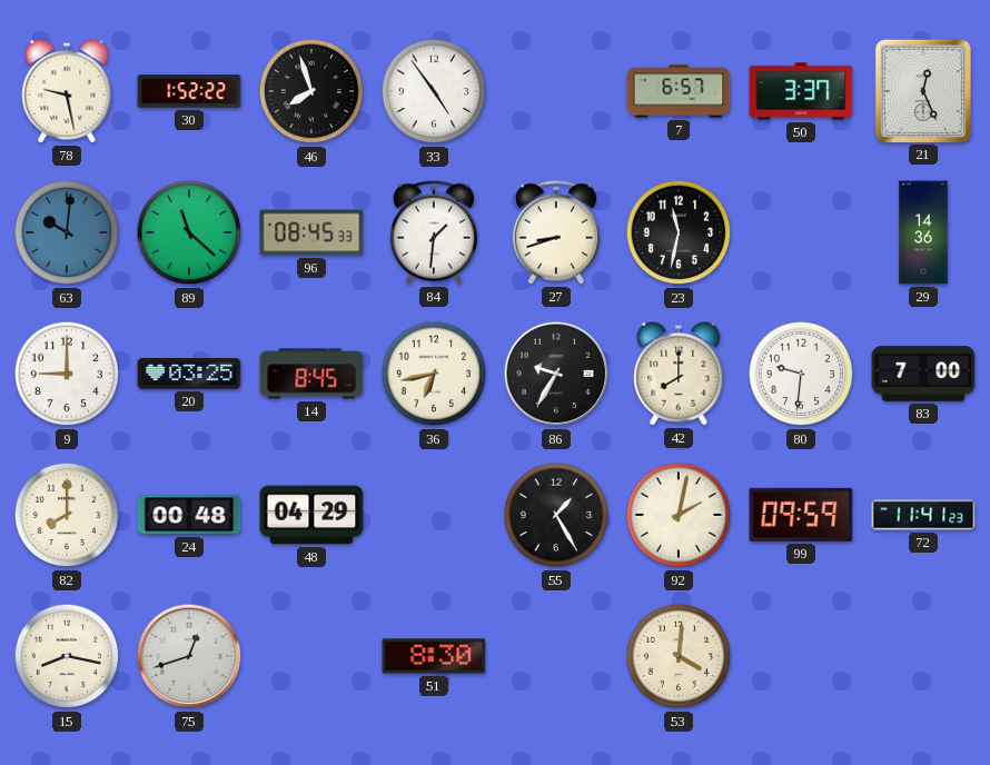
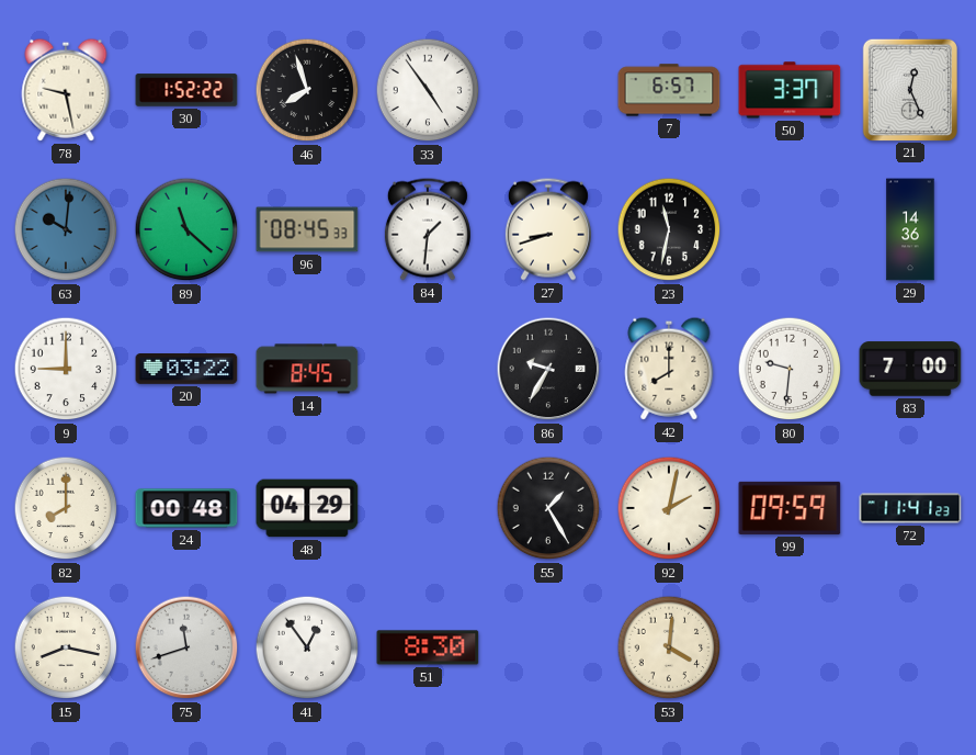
20: 03:25 -> 03:22
36: 6:43 -> none
75: 12:42 -> 11:42
41: none -> 12:54
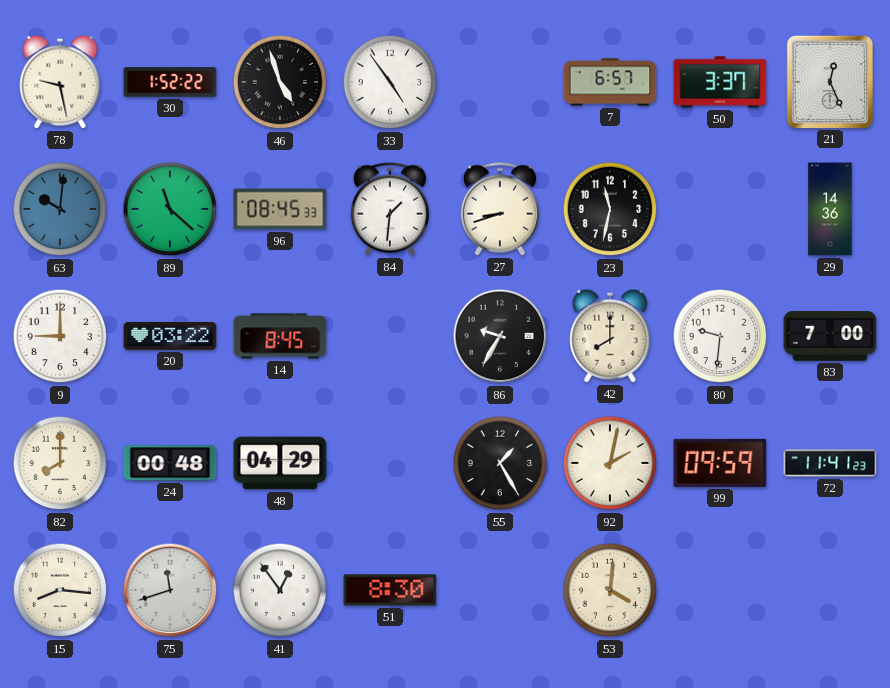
46: 7:57 -> 4:57
15: 8:17 -> 8:16
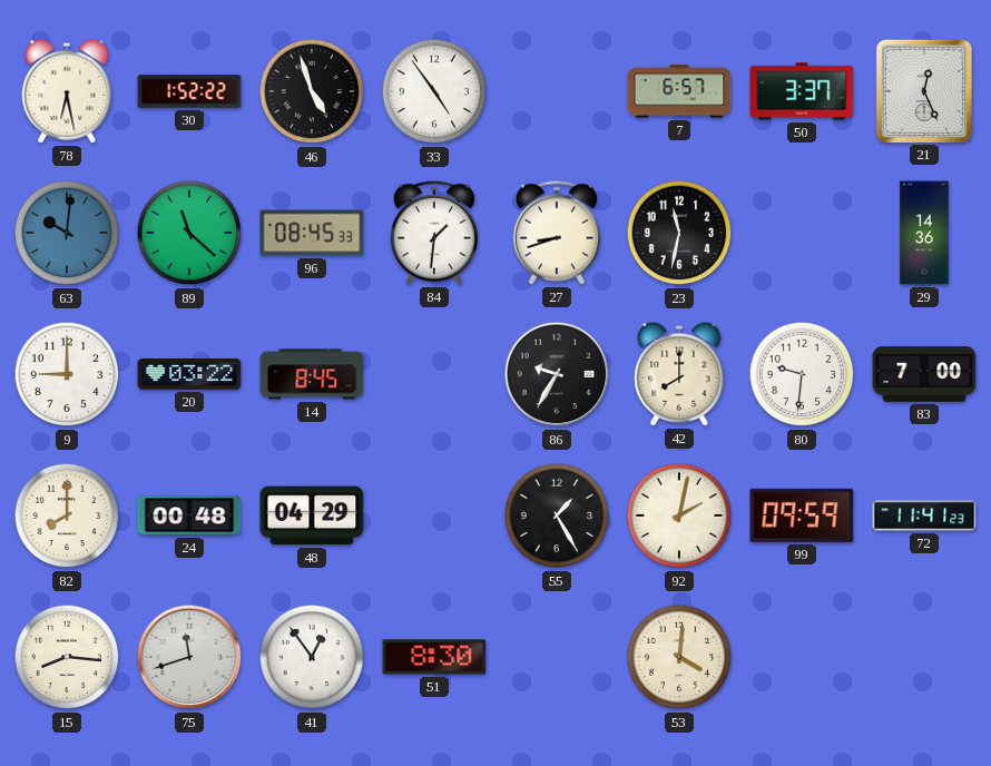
78: 9:28 -> 6:28
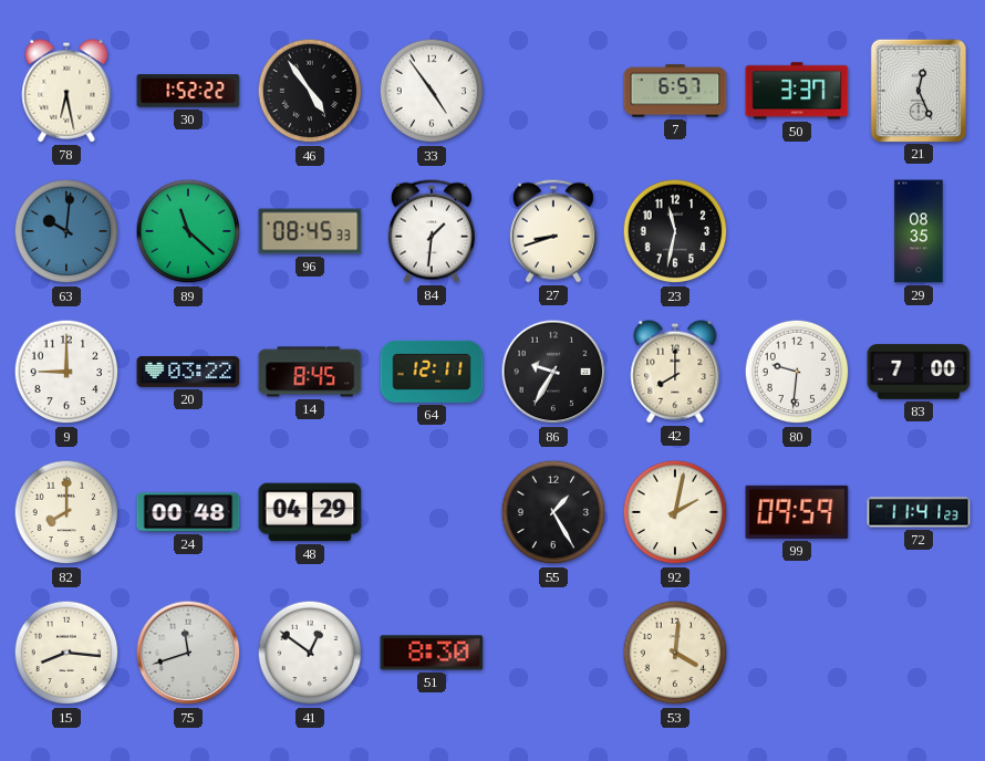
46: 4:57 -> 4:54
29: 14:36 -> 08:35
64: none -> 12:11
41: 12:54 -> 12:51
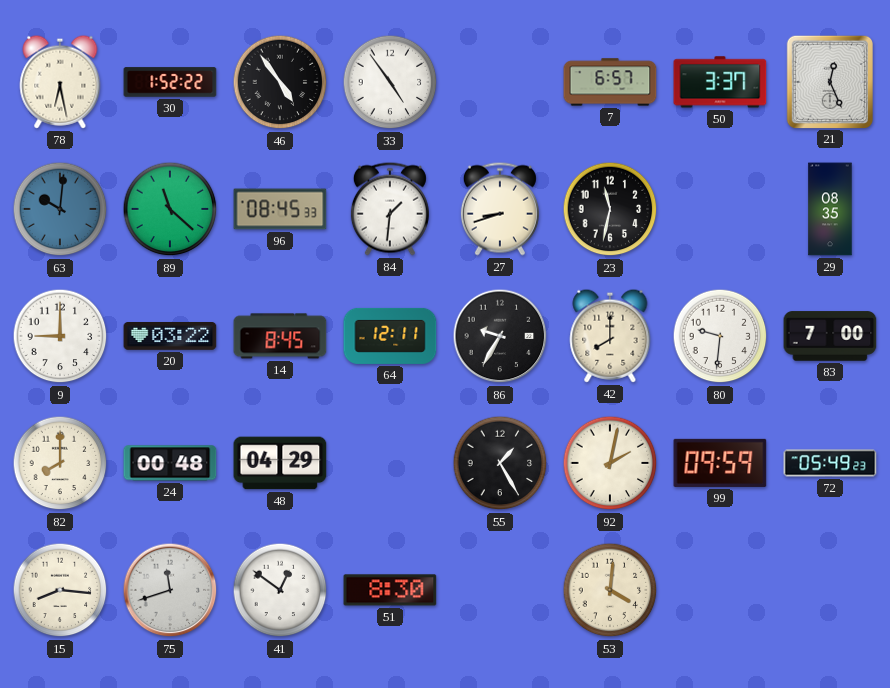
72: 11:41 -> 05:49
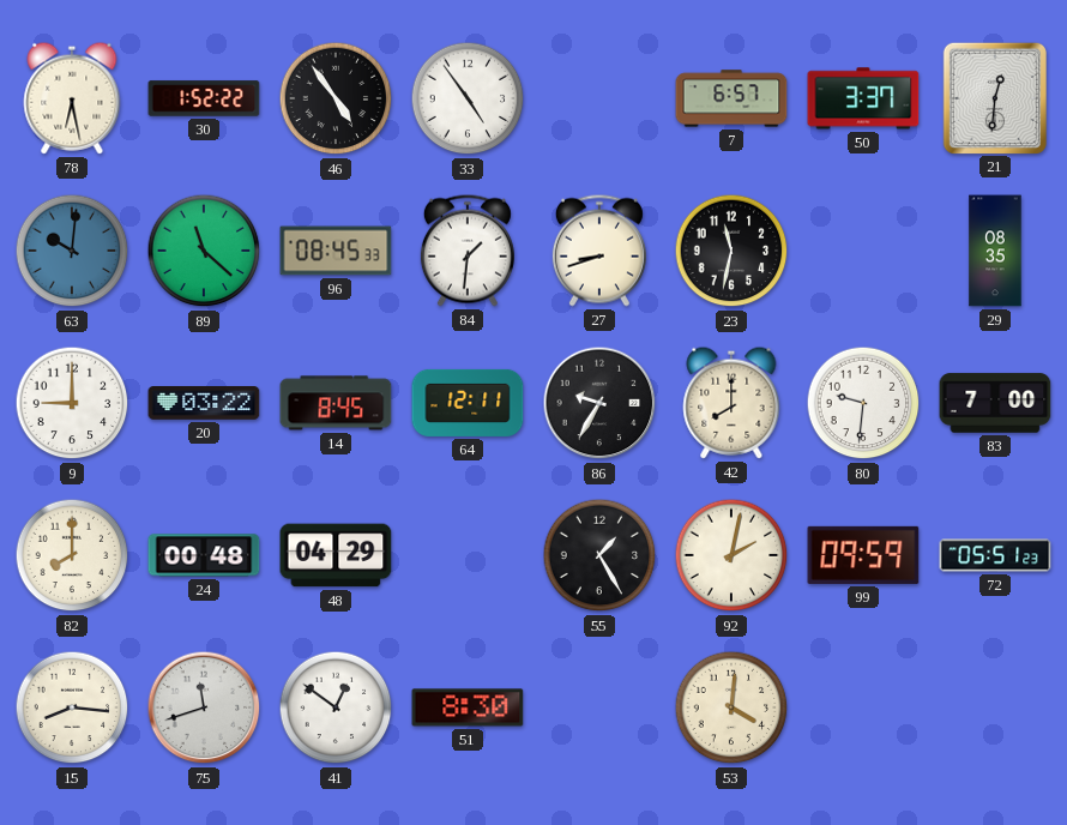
21: 12:26 -> 12:31
72: 05:49 -> 05:51
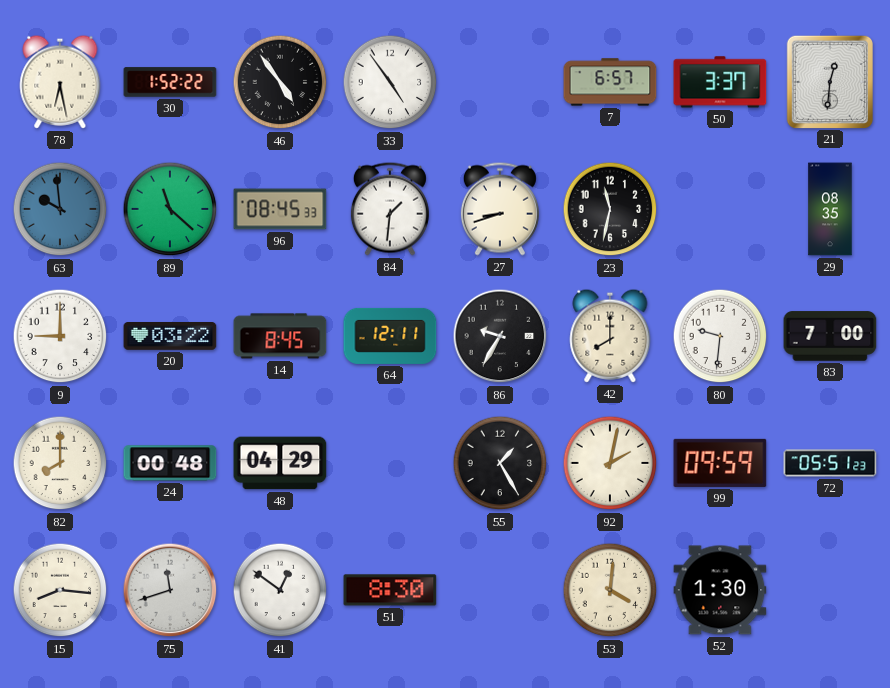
63: 10:01 -> 9:59
52: none -> 1:30
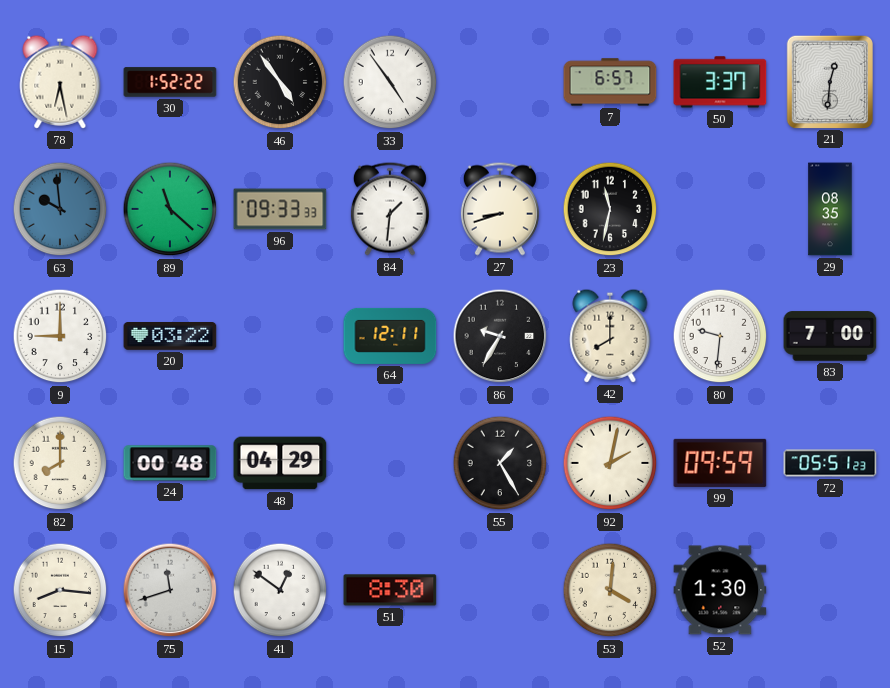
96: 08:45 -> 09:33
14: 8:45 -> none
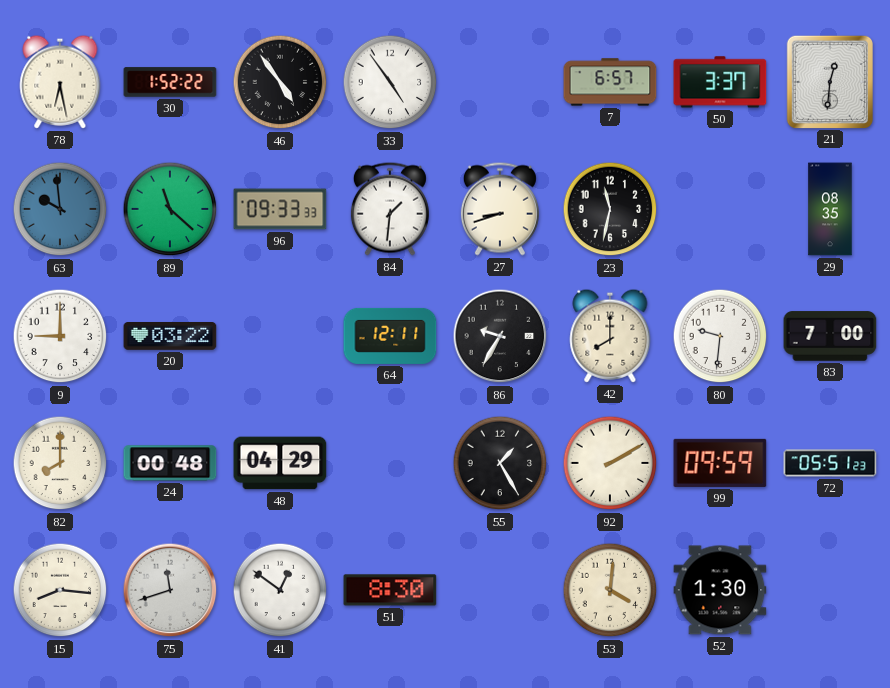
92: 2:02 -> 2:10
